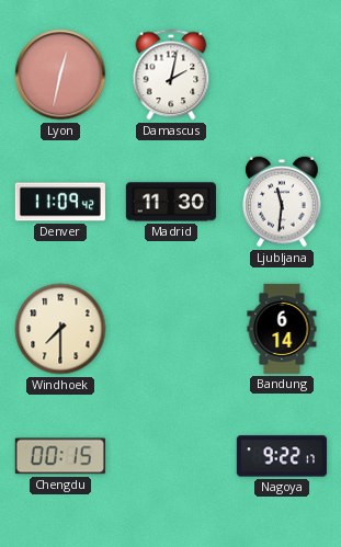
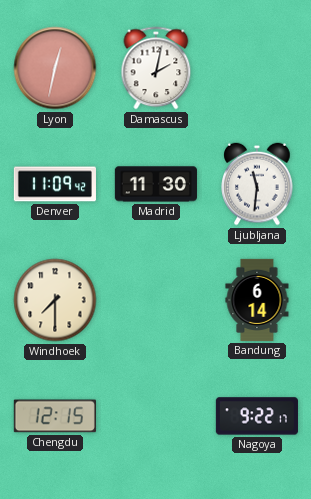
Chengdu: 00:15 -> 12:15
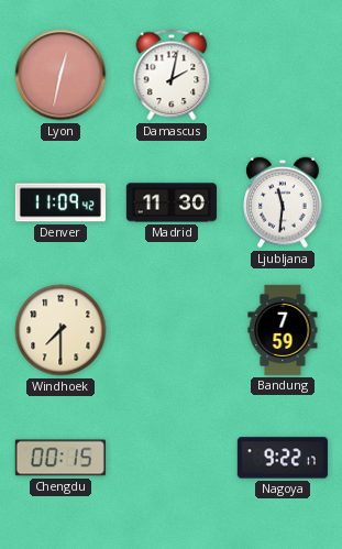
Bandung: 6:14 -> 7:59
Chengdu: 12:15 -> 00:15
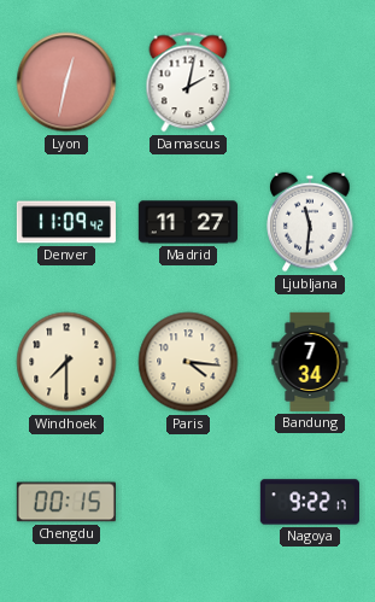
Madrid: 11:30 -> 11:27
Paris: none -> 4:16
Bandung: 7:59 -> 7:34
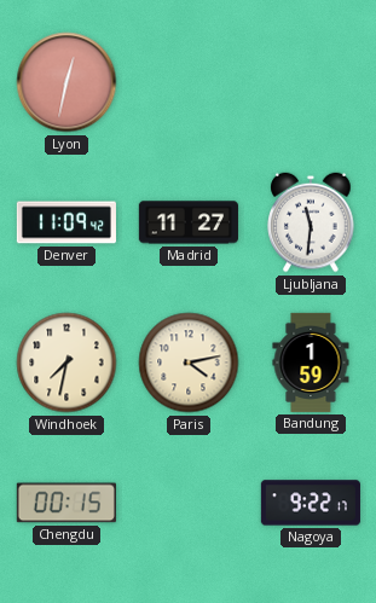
Damascus: 2:02 -> none
Windhoek: 7:30 -> 7:32
Paris: 4:16 -> 4:13
Bandung: 7:34 -> 1:59
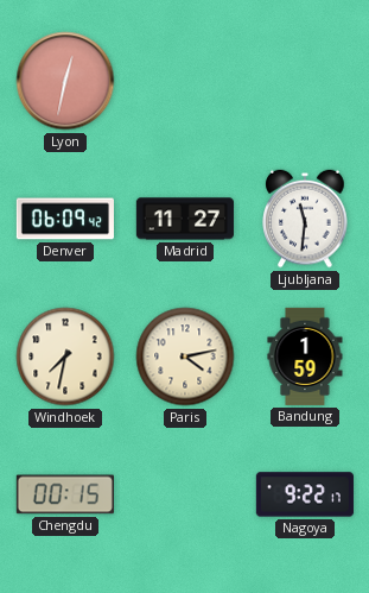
Denver: 11:09 -> 06:09
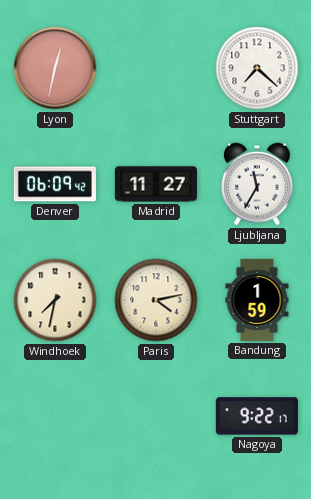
Stuttgart: none -> 7:22
Ljubljana: 11:31 -> 11:35
Chengdu: 00:15 -> none
